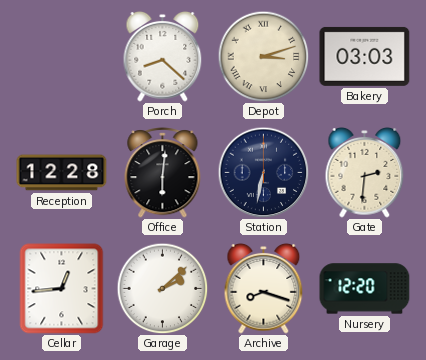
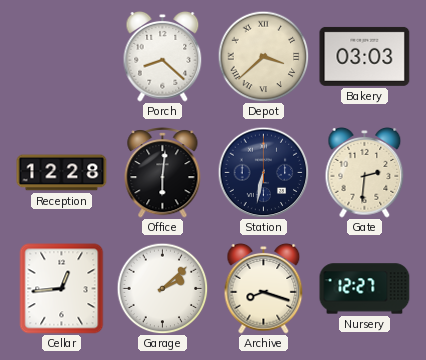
Depot: 3:12 -> 3:38
Nursery: 12:20 -> 12:27
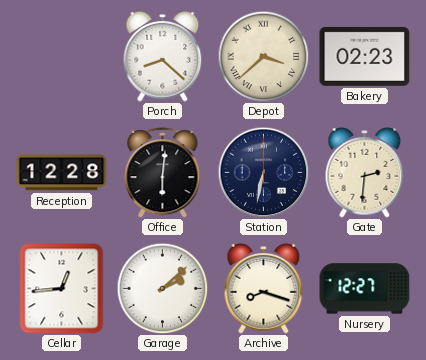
Bakery: 03:03 -> 02:23
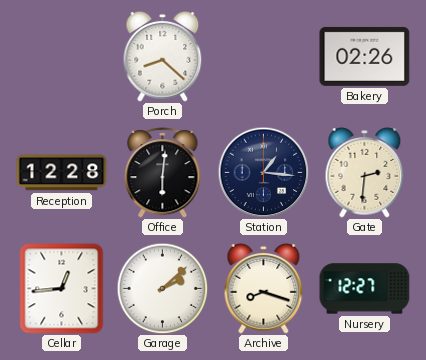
Depot: 3:38 -> none
Bakery: 02:23 -> 02:26
Station: 6:32 -> 1:16
